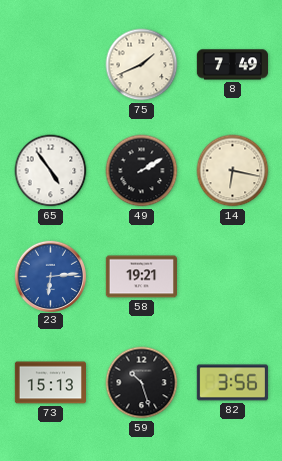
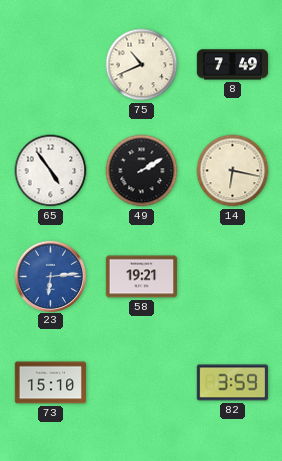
75: 1:41 -> 10:41
73: 15:13 -> 15:10
59: 10:27 -> none
82: 3:56 -> 3:59
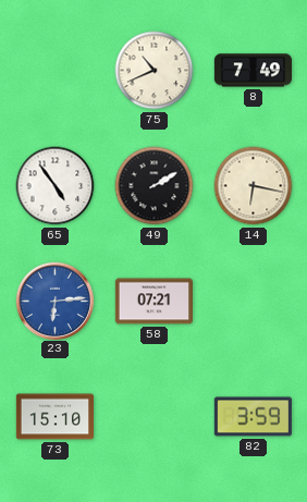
58: 19:21 -> 07:21
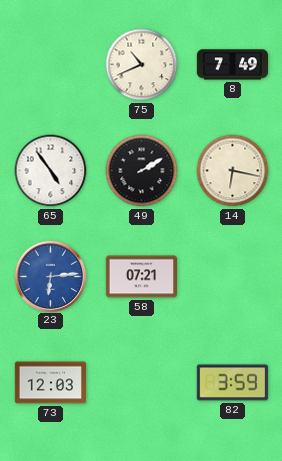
73: 15:10 -> 12:03
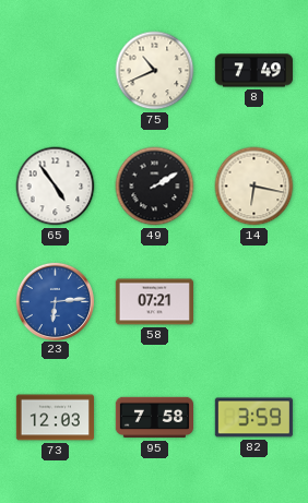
95: none -> 7:58
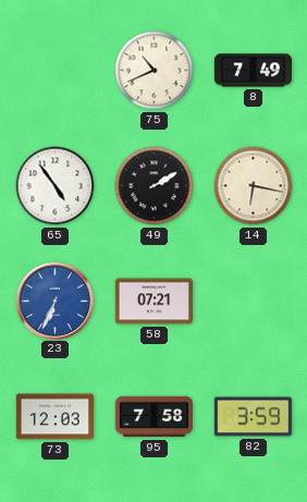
23: 6:14 -> 6:34
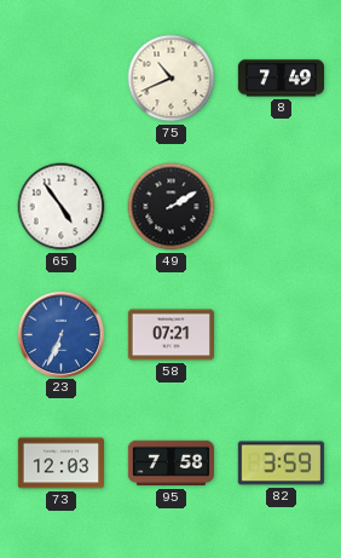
14: 6:17 -> none
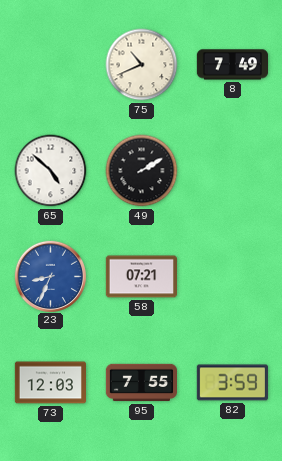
65: 4:54 -> 4:52
23: 6:34 -> 8:34
95: 7:58 -> 7:55
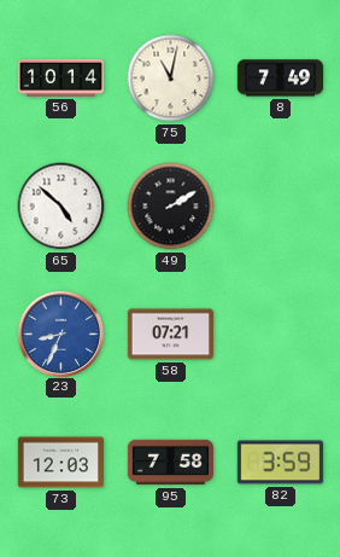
56: none -> 10:14
75: 10:41 -> 11:02
95: 7:55 -> 7:58
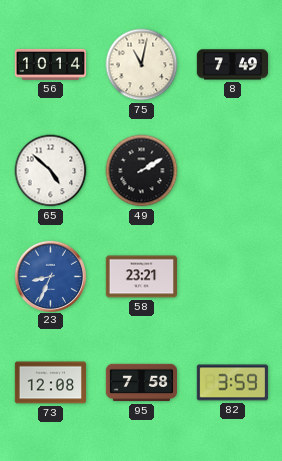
58: 07:21 -> 23:21
73: 12:03 -> 12:08
